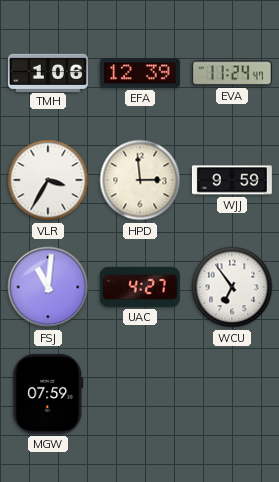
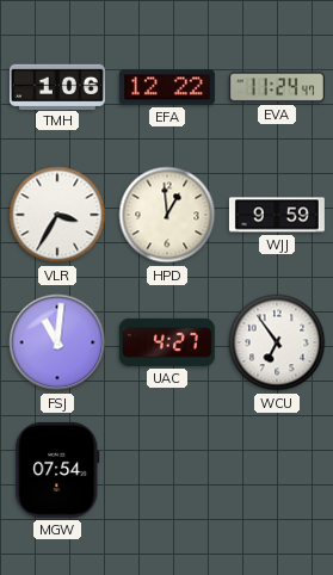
EFA: 12:39 -> 12:22
HPD: 2:59 -> 12:59
MGW: 07:59 -> 07:54
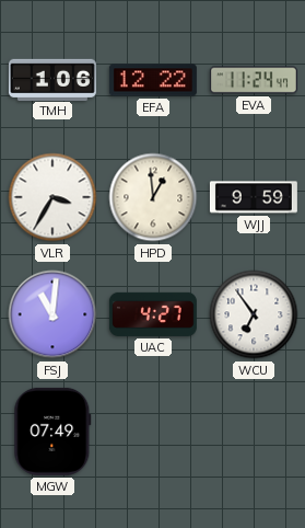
MGW: 07:54 -> 07:49
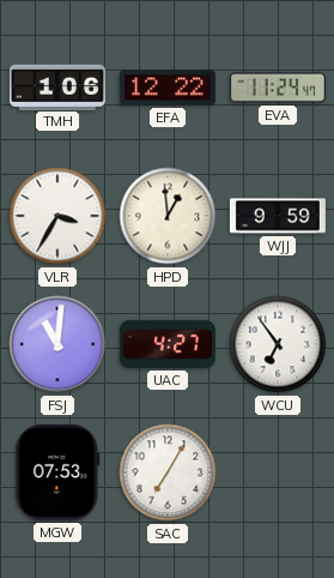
MGW: 07:49 -> 07:53
SAC: none -> 7:05
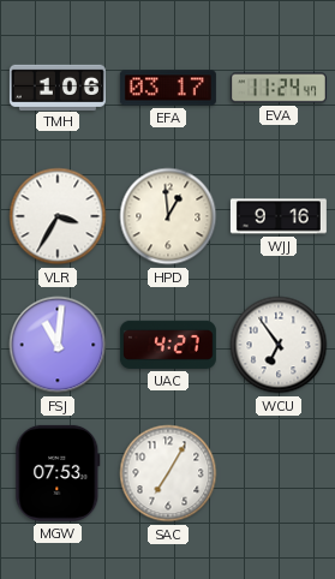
EFA: 12:22 -> 03:17
WJJ: 9:59 -> 9:16
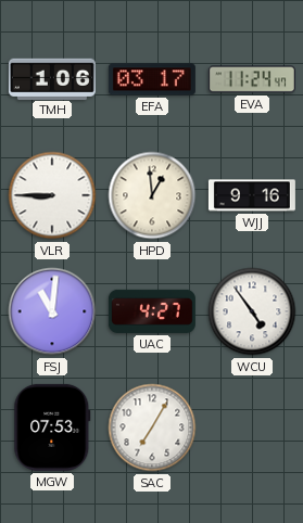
VLR: 3:35 -> 8:45
WCU: 6:54 -> 4:54
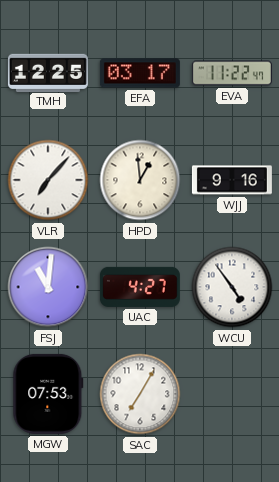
TMH: 1:06 -> 12:25
EVA: 11:24 -> 11:22
VLR: 8:45 -> 7:07
